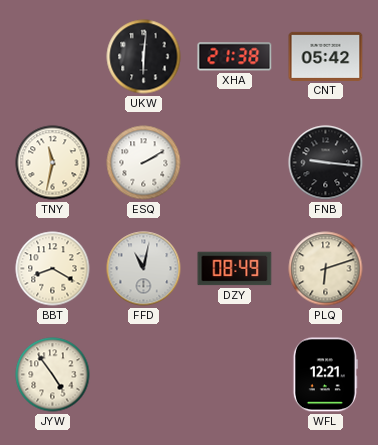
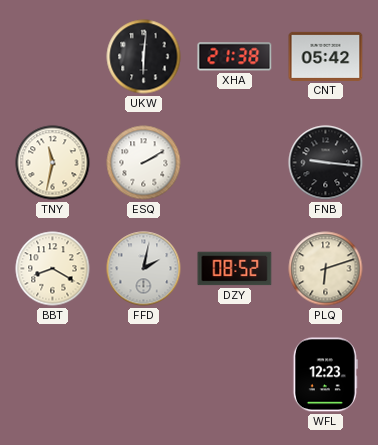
FFD: 11:02 -> 2:02
DZY: 08:49 -> 08:52
JYW: 4:54 -> none
WFL: 12:21 -> 12:23
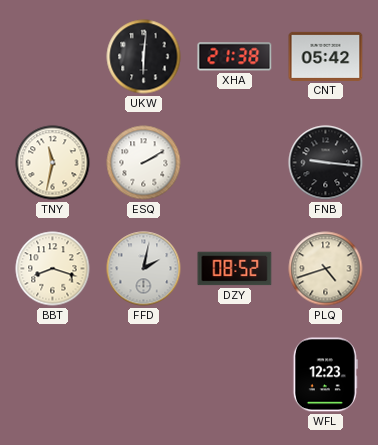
BBT: 8:20 -> 8:18
PLQ: 6:12 -> 4:42
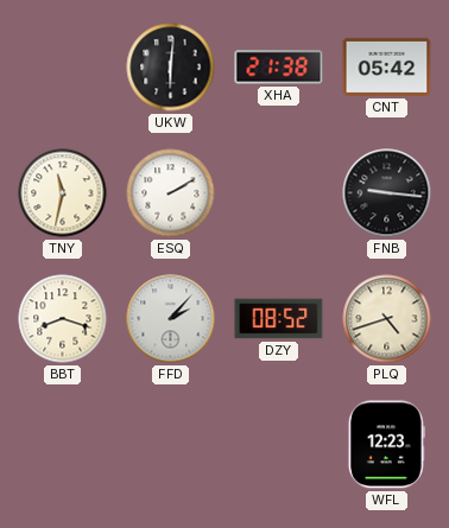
FFD: 2:02 -> 2:07
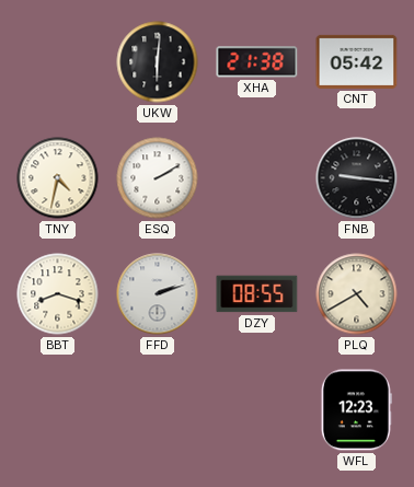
TNY: 11:32 -> 4:32
FFD: 2:07 -> 2:12
DZY: 08:52 -> 08:55
PLQ: 4:42 -> 4:40
